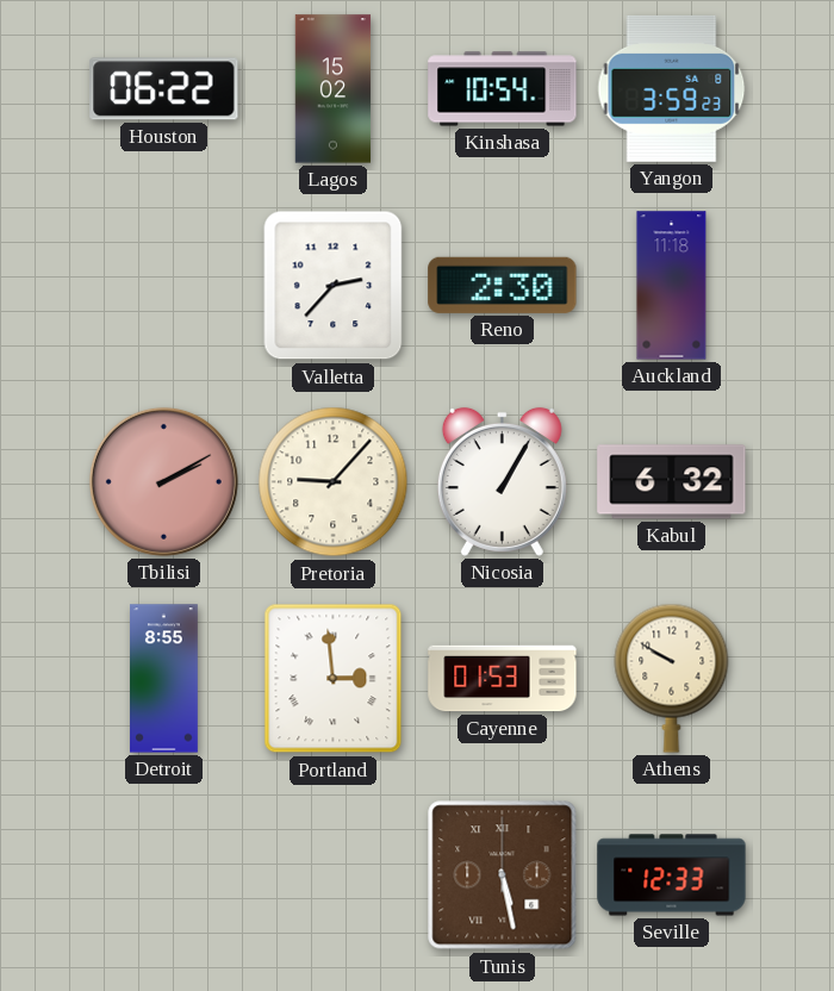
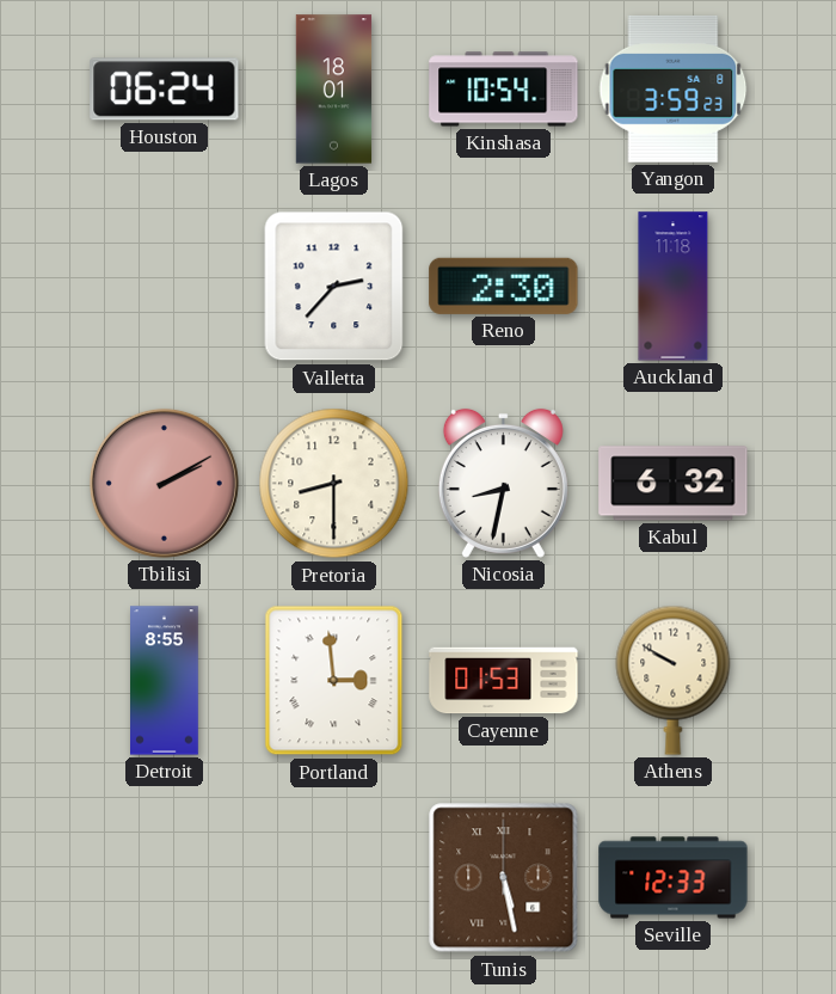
Houston: 06:22 -> 06:24
Lagos: 15:02 -> 18:01
Pretoria: 9:07 -> 8:30
Nicosia: 1:05 -> 8:32
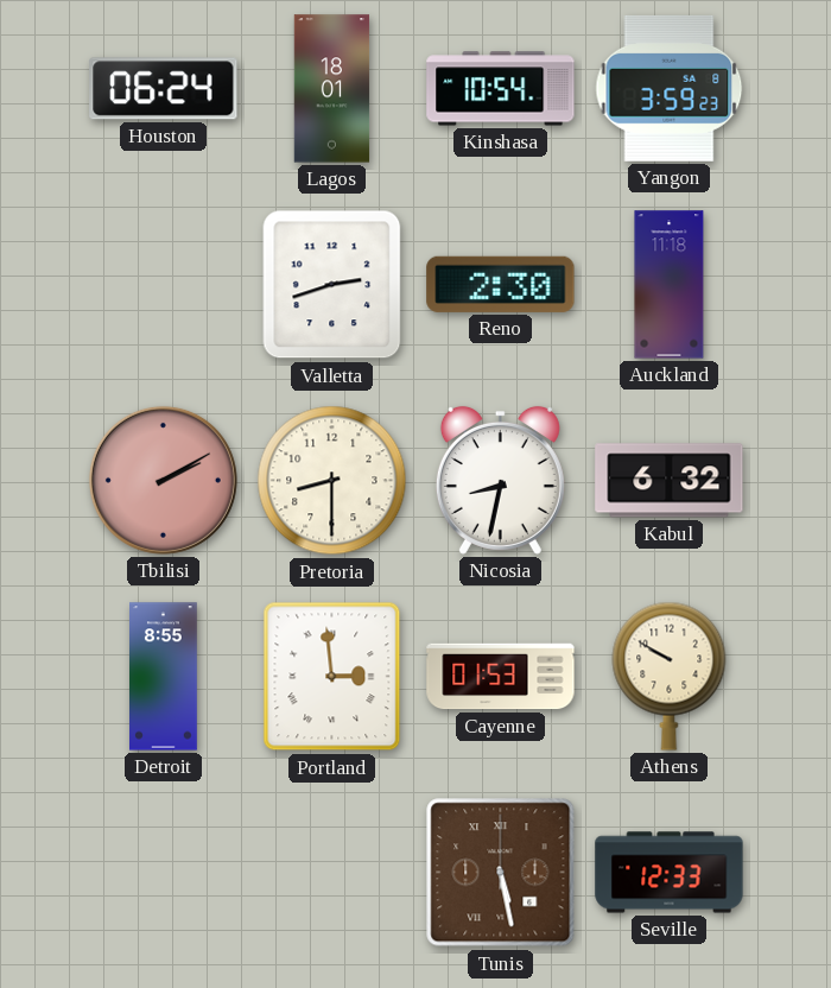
Valletta: 2:37 -> 2:42
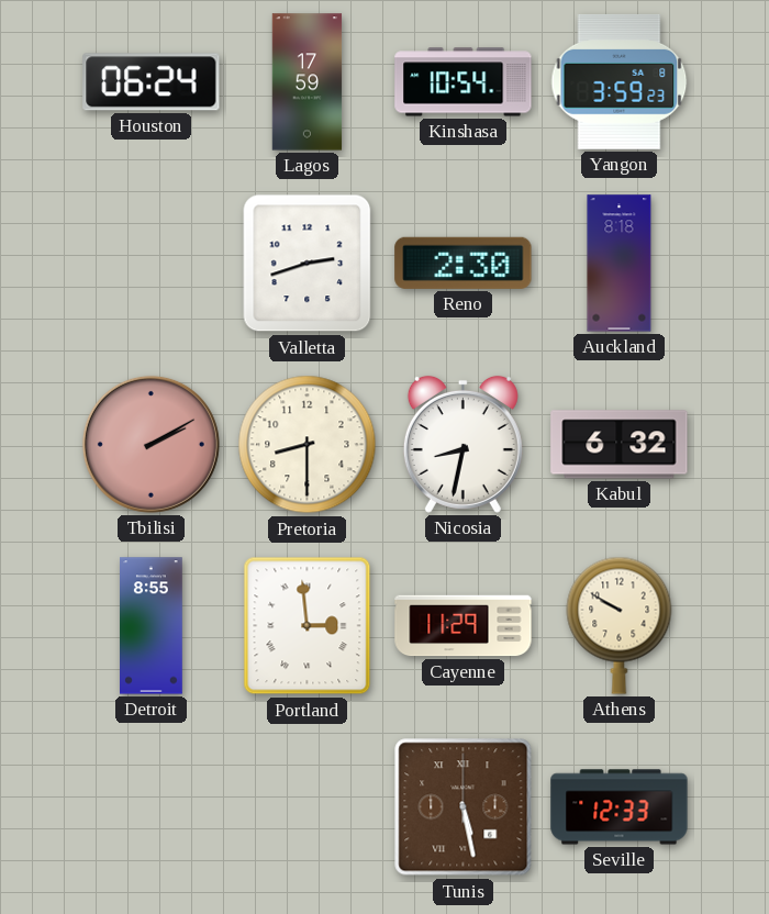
Lagos: 18:01 -> 17:59
Auckland: 11:18 -> 8:18
Cayenne: 01:53 -> 11:29
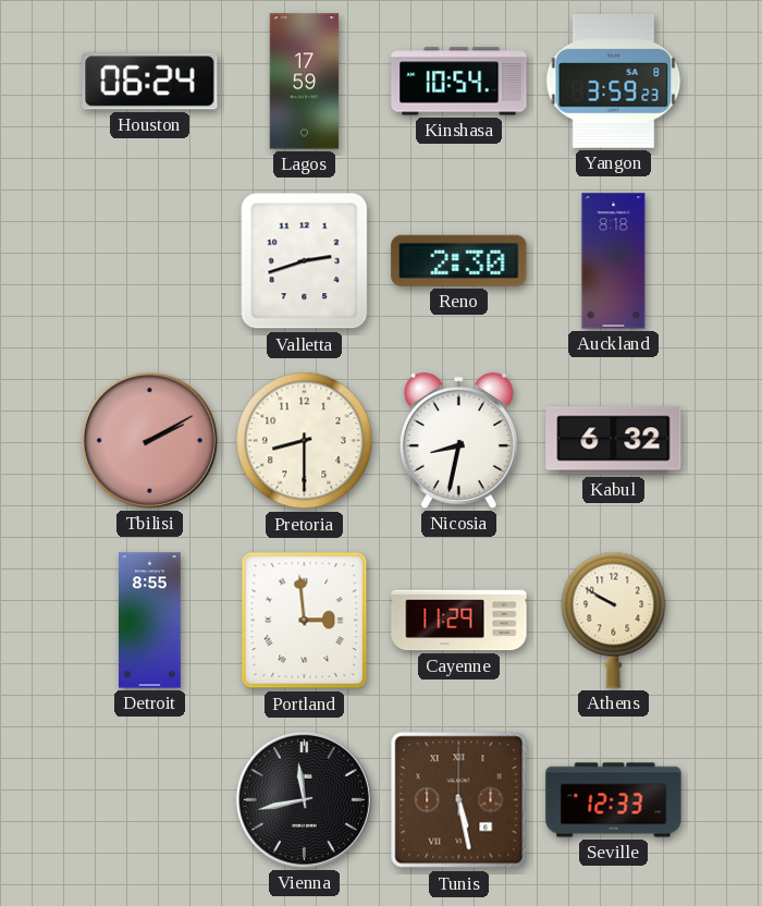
Vienna: none -> 11:43
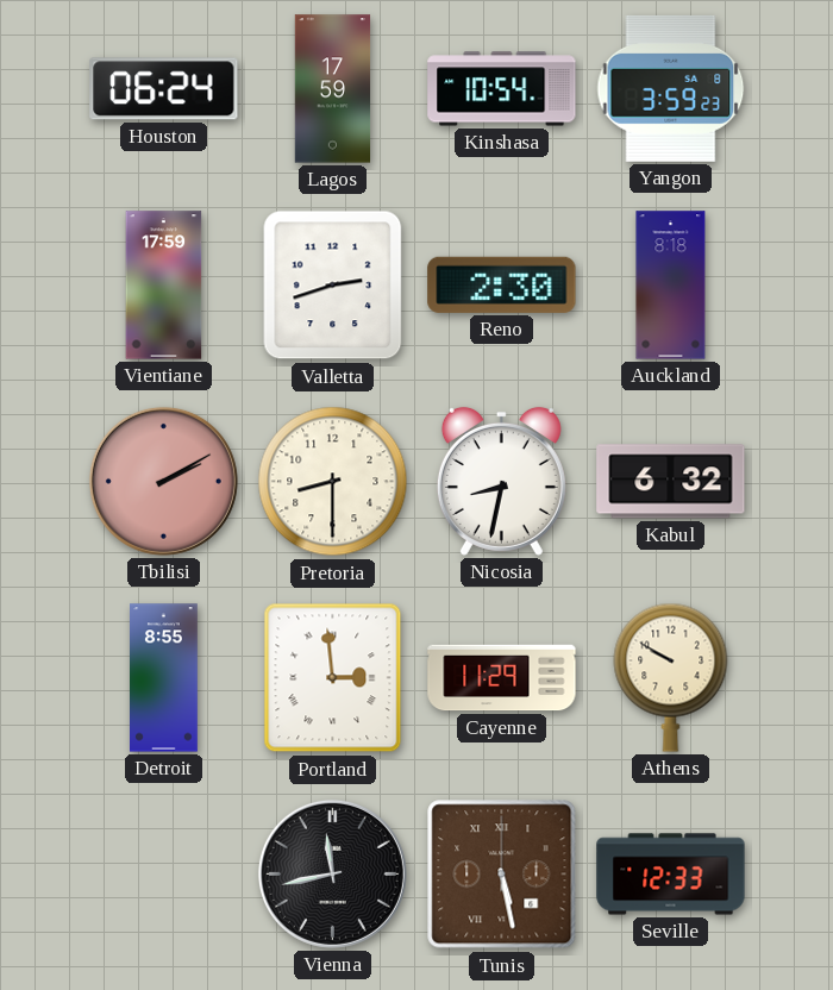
Vientiane: none -> 17:59
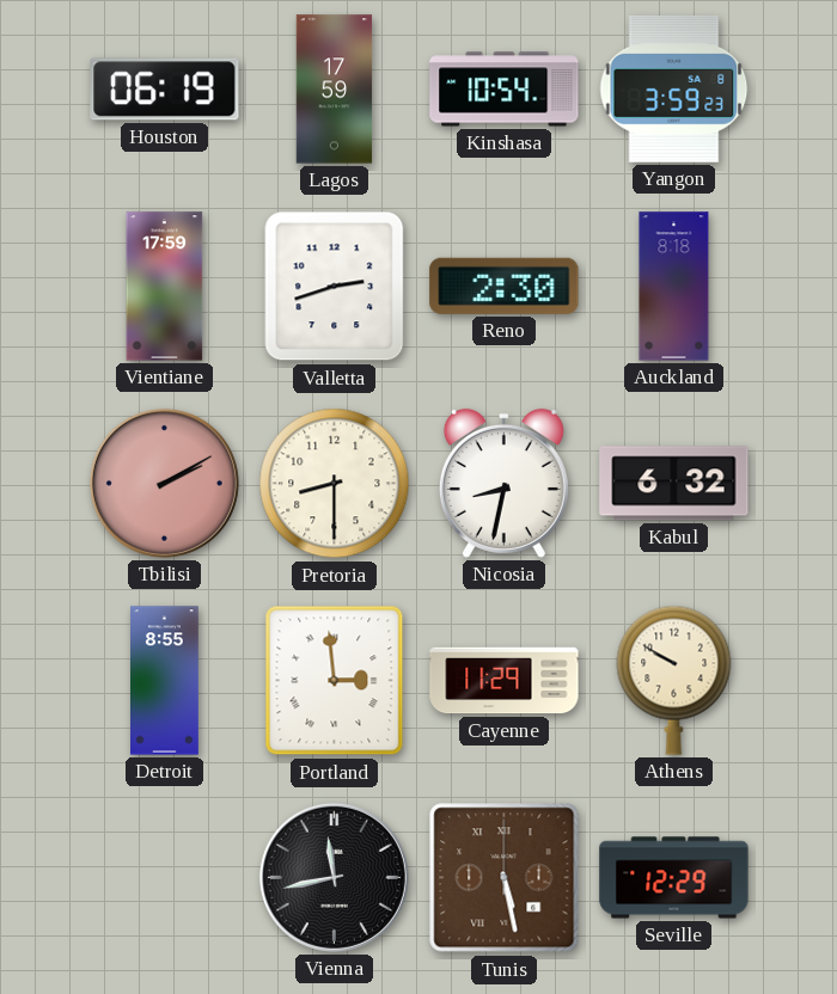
Houston: 06:24 -> 06:19
Seville: 12:33 -> 12:29
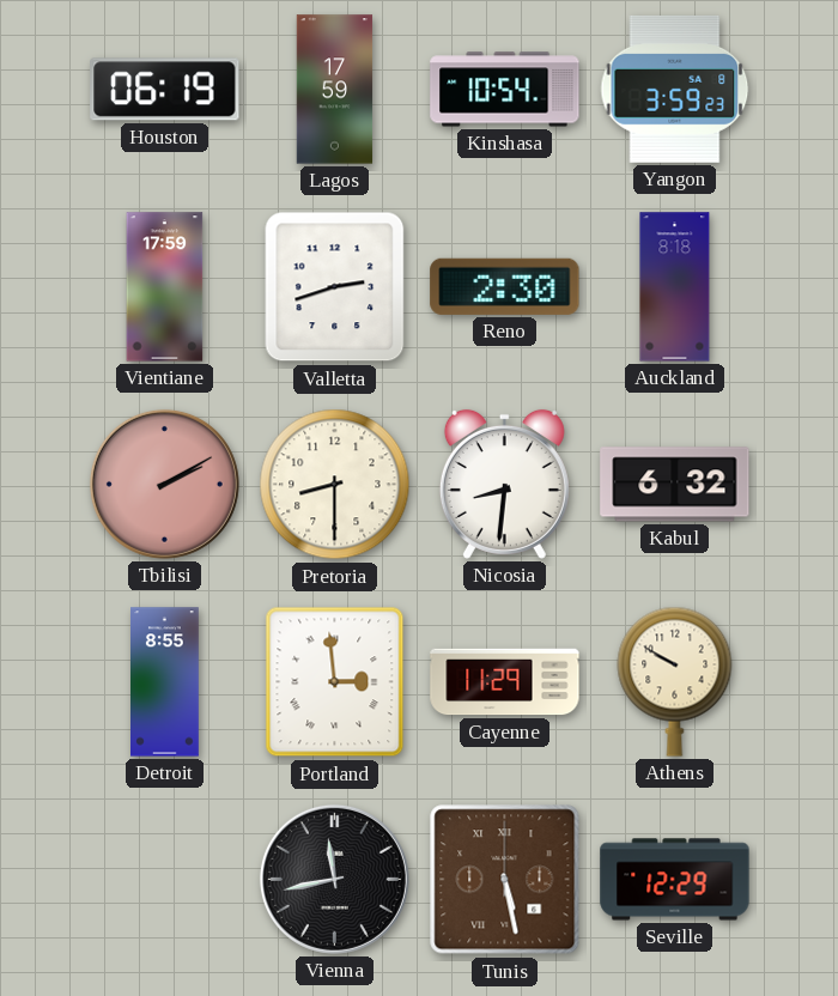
Nicosia: 8:32 -> 8:31
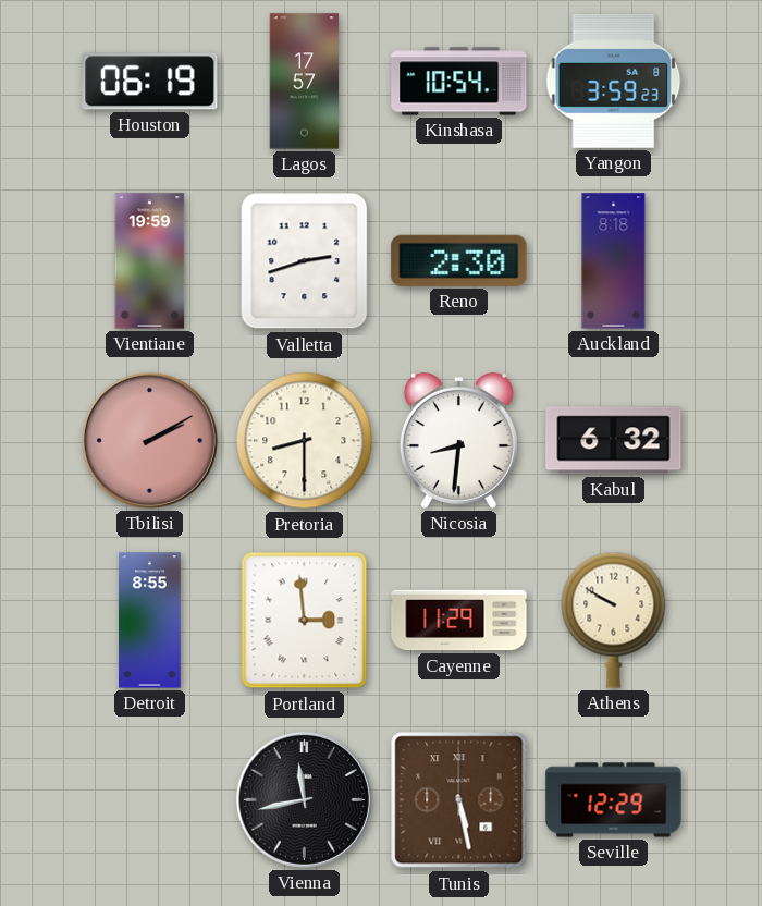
Lagos: 17:59 -> 17:57
Vientiane: 17:59 -> 19:59
